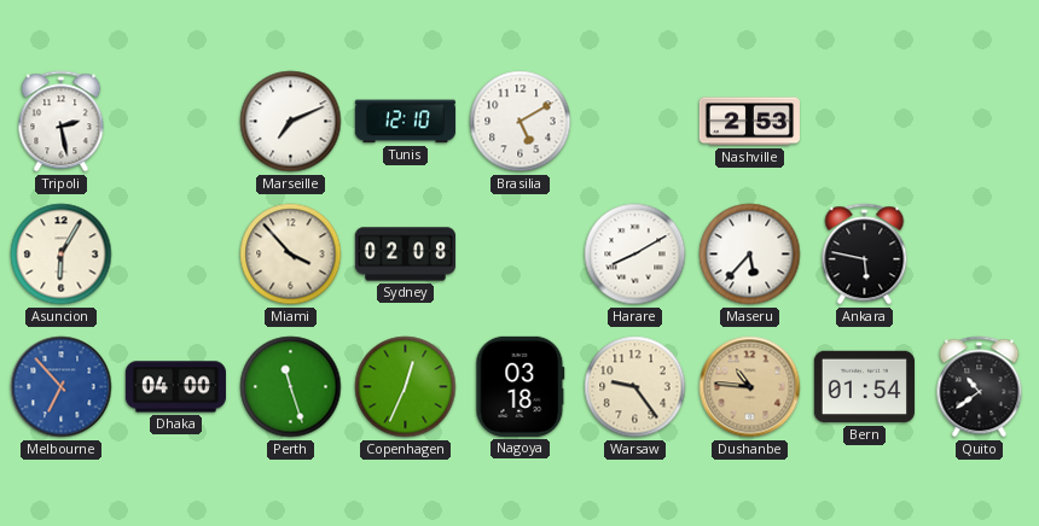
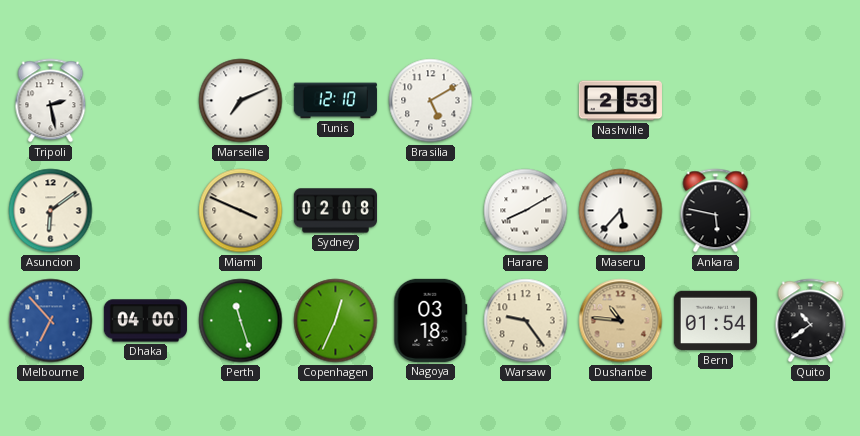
Asuncion: 6:05 -> 6:09
Miami: 3:53 -> 3:49
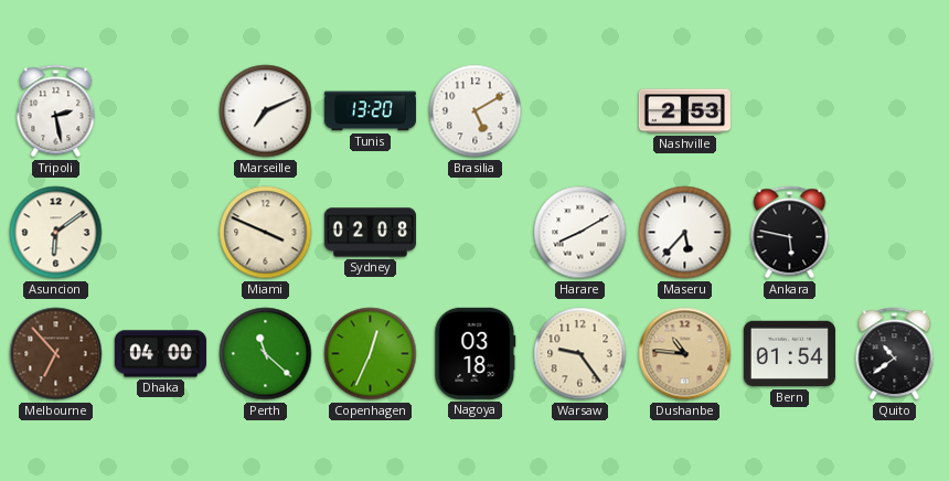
Tunis: 12:10 -> 13:20
Melbourne dial: blue -> brown
Perth: 11:27 -> 11:22
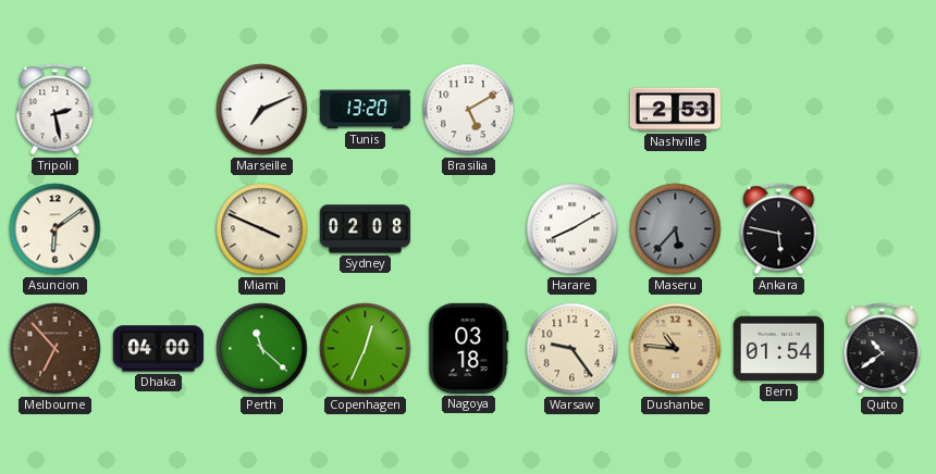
Maseru dial: white -> grey
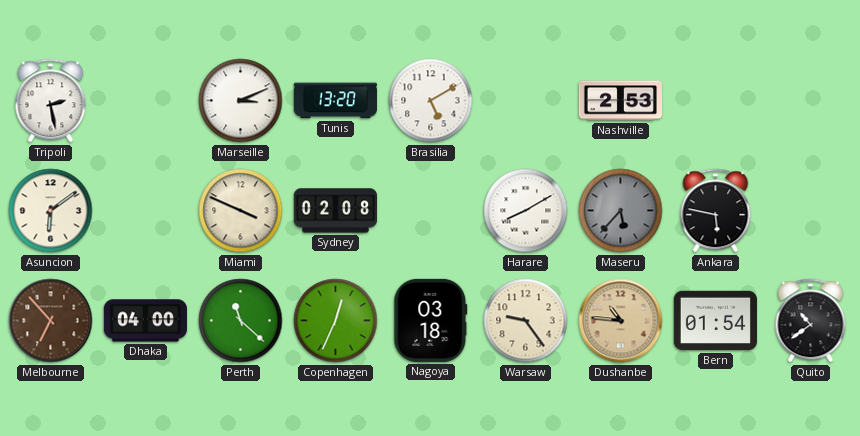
Marseille: 7:11 -> 3:11
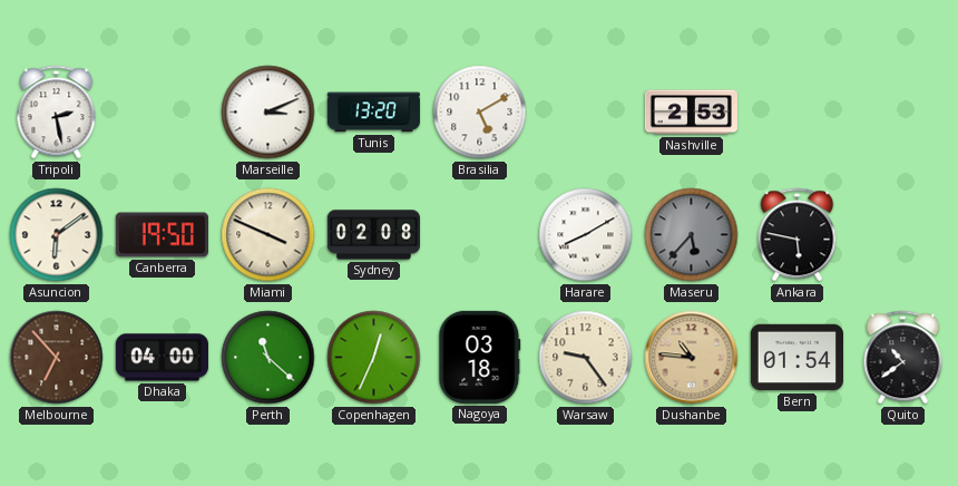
Canberra: none -> 19:50
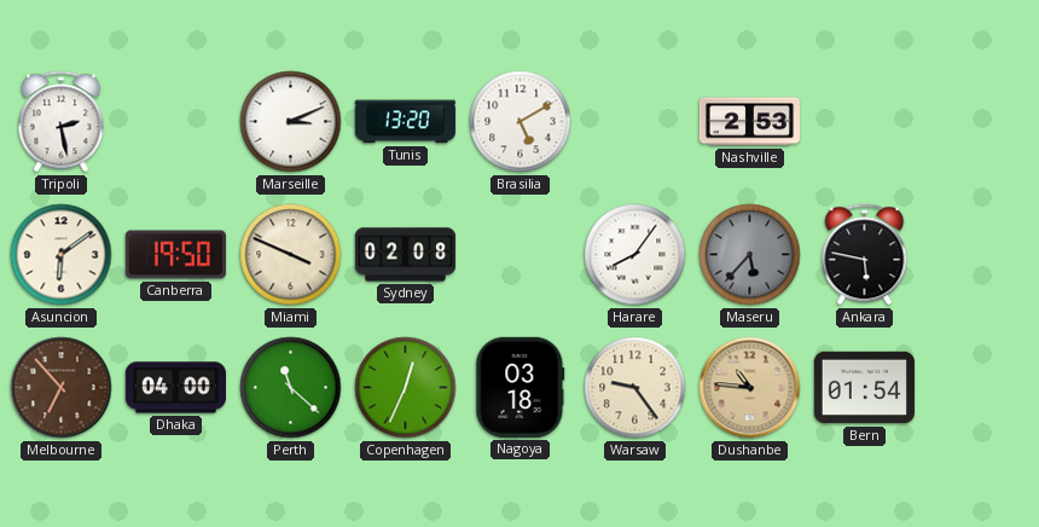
Harare: 8:10 -> 8:06
Quito: 10:39 -> none
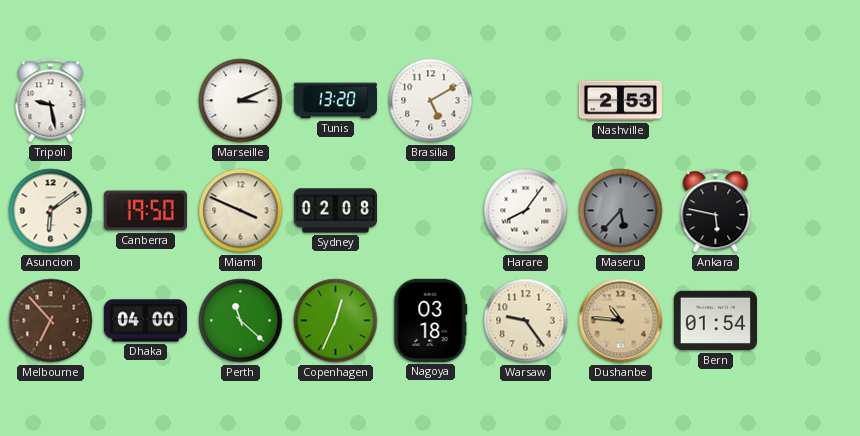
Tripoli: 2:28 -> 9:28
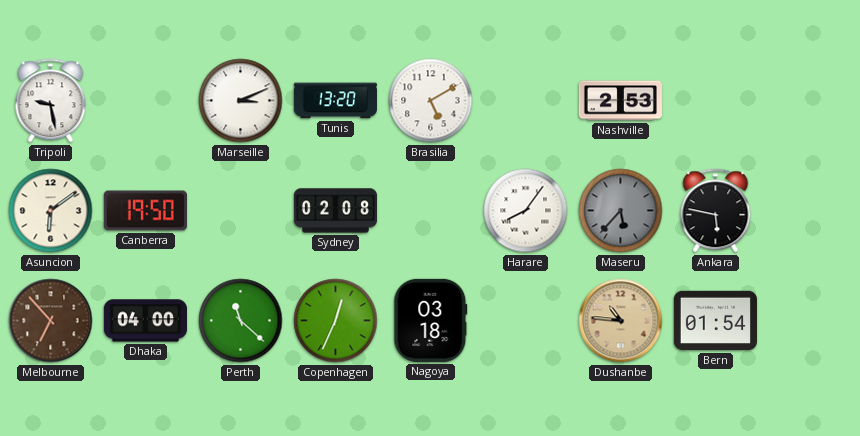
Miami: 3:49 -> none
Warsaw: 9:24 -> none
